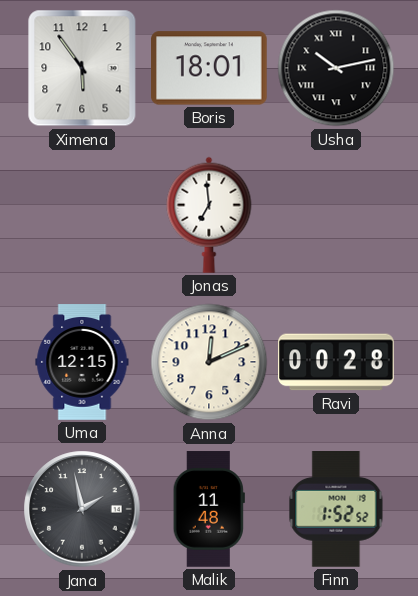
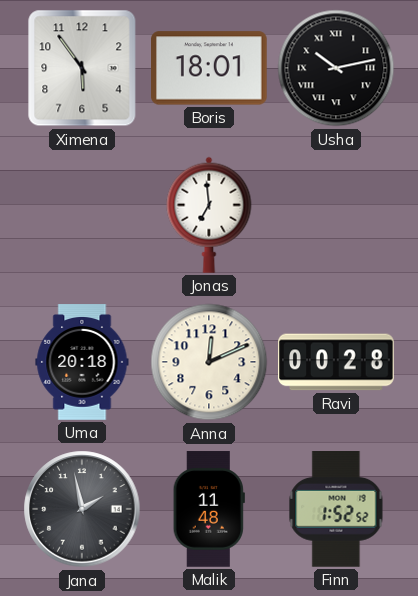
Uma: 12:15 -> 20:18
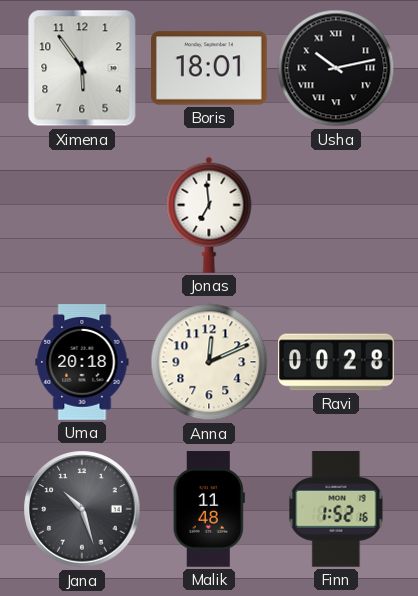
Jana: 1:58 -> 10:27
Finn: 1:52:52 -> 1:52:16
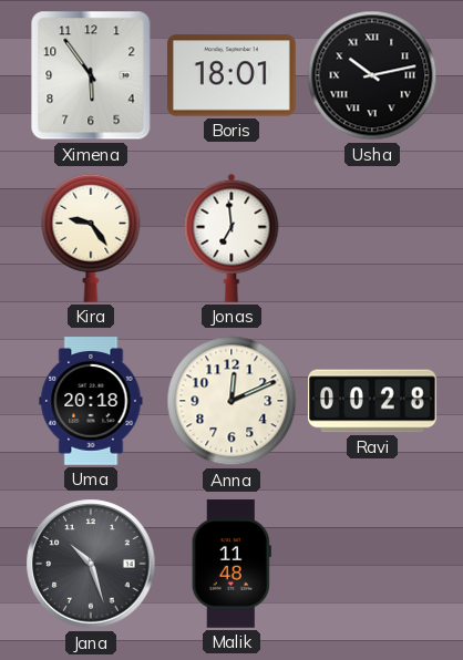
Kira: none -> 9:24
Finn: 1:52 -> none
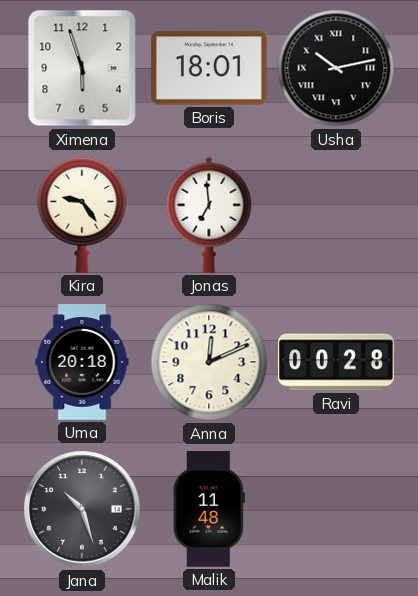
Ximena: 5:54 -> 5:57
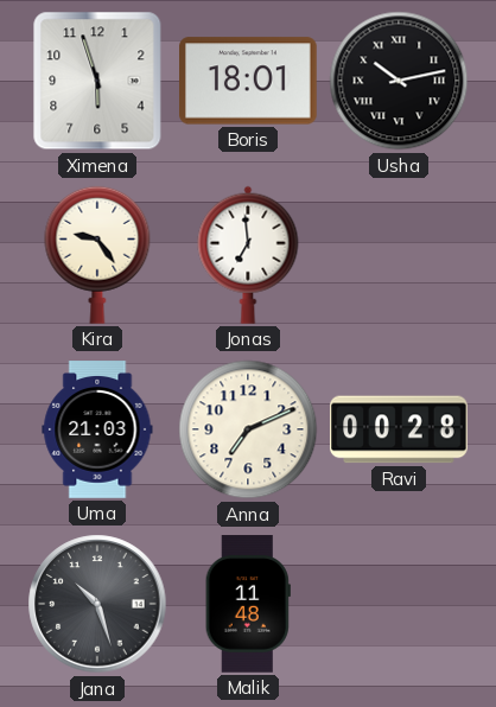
Uma: 20:18 -> 21:03
Anna: 12:11 -> 7:11
